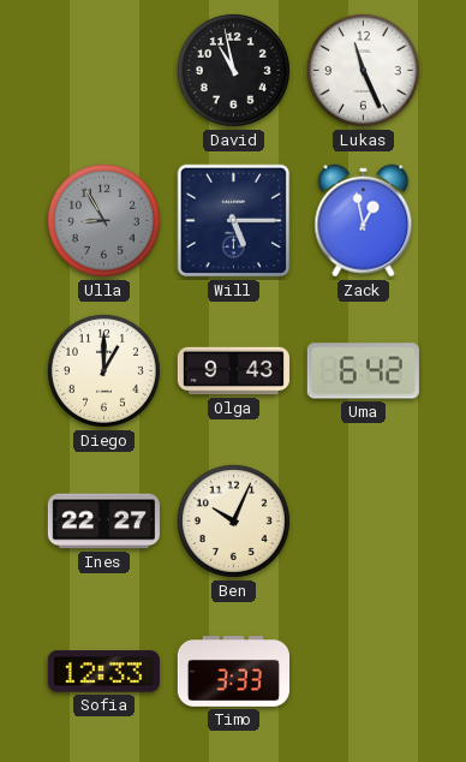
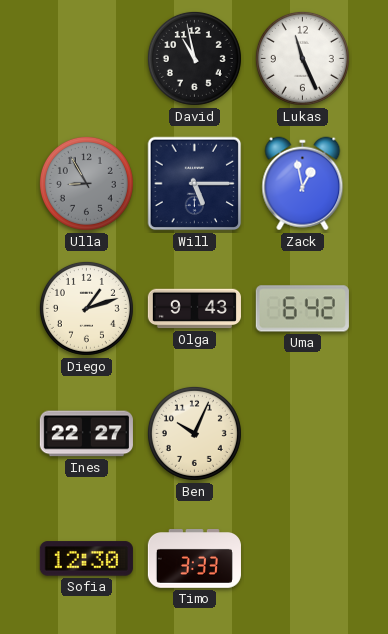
Diego: 1:00 -> 1:12
Sofia: 12:33 -> 12:30
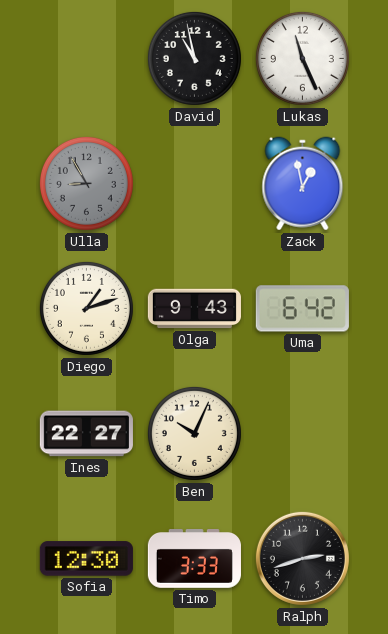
Will: 5:15 -> none
Ralph: none -> 2:42
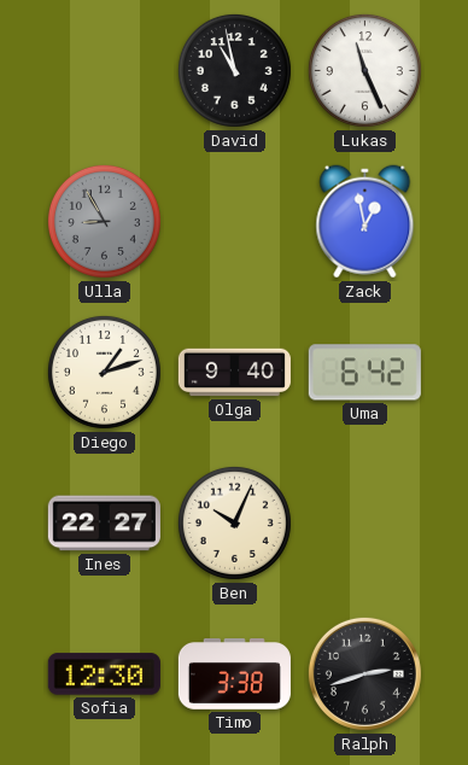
Olga: 9:43 -> 9:40
Timo: 3:33 -> 3:38
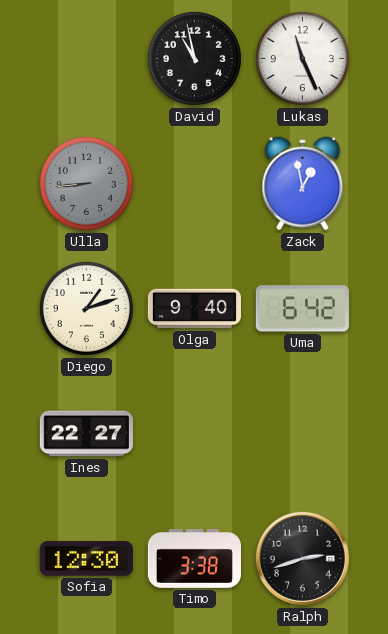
Ulla: 8:55 -> 8:44
Ben: 10:04 -> none
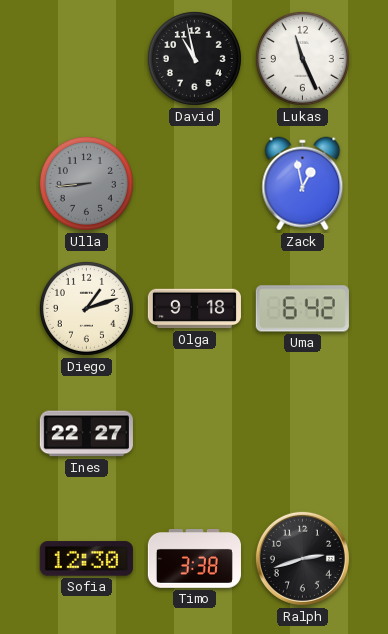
Olga: 9:40 -> 9:18
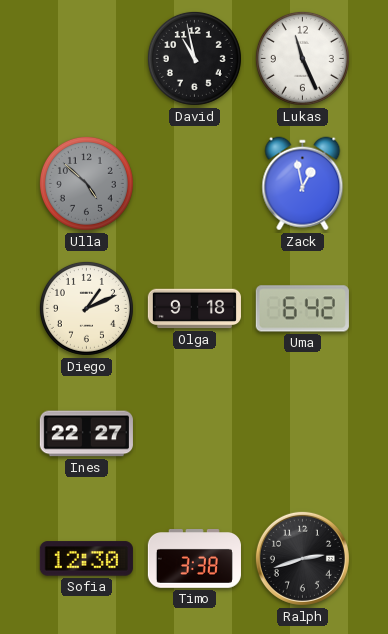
Ulla: 8:44 -> 4:52
Diego: 1:12 -> 1:11
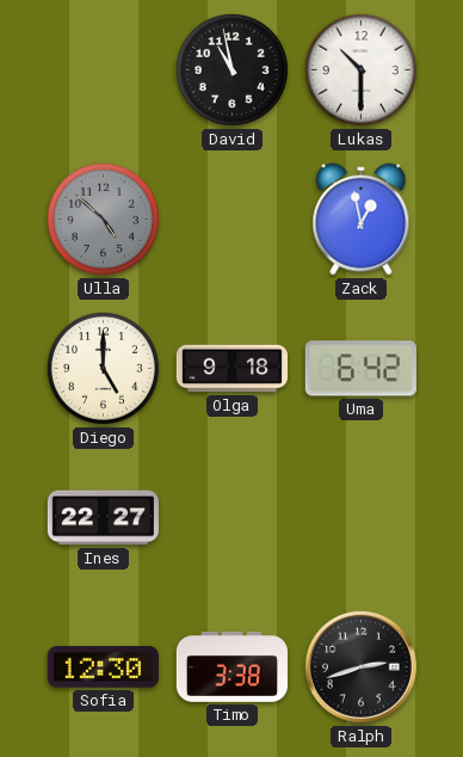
Lukas: 11:26 -> 10:30
Diego: 1:11 -> 5:00
